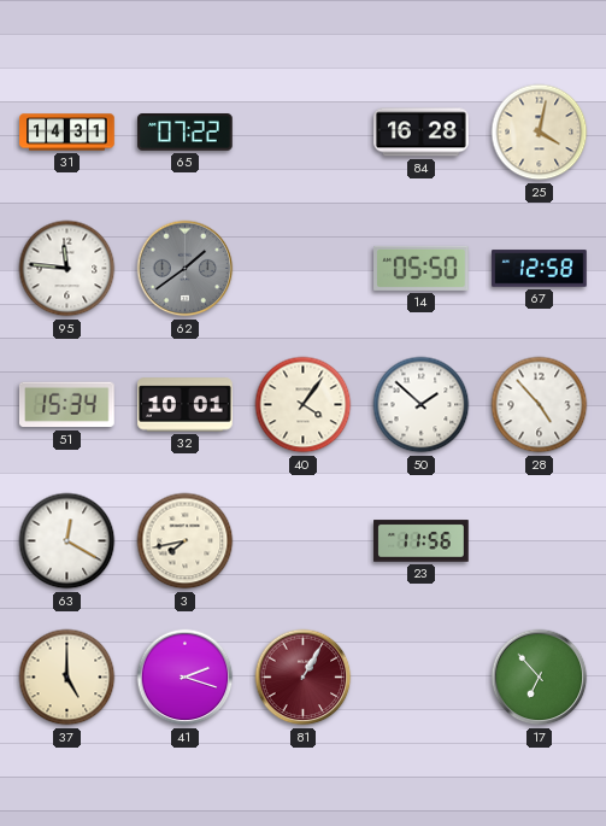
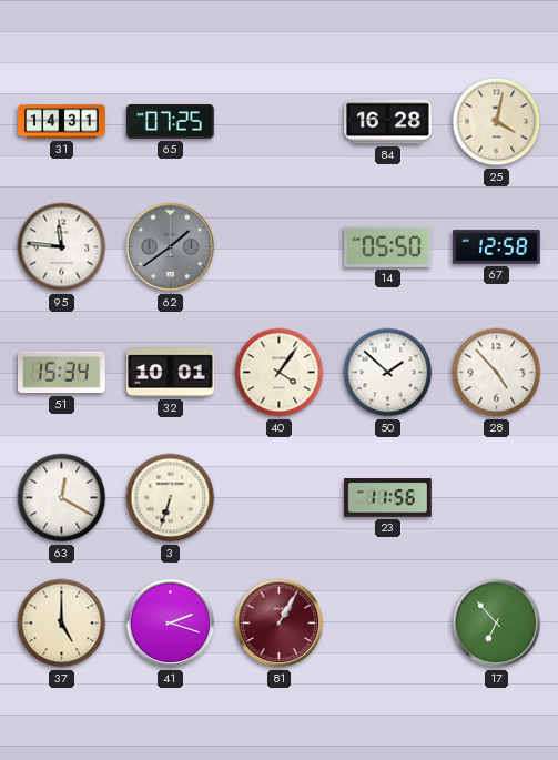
65: 07:22 -> 07:25
3: 7:43 -> 6:33
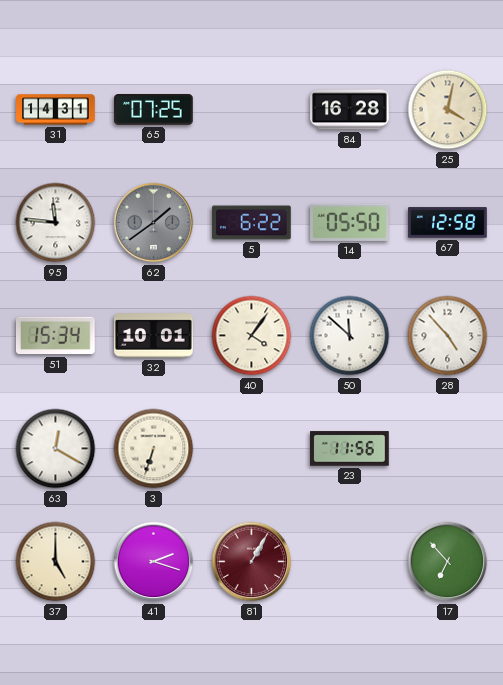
5: none -> 6:22
50: 1:52 -> 11:52
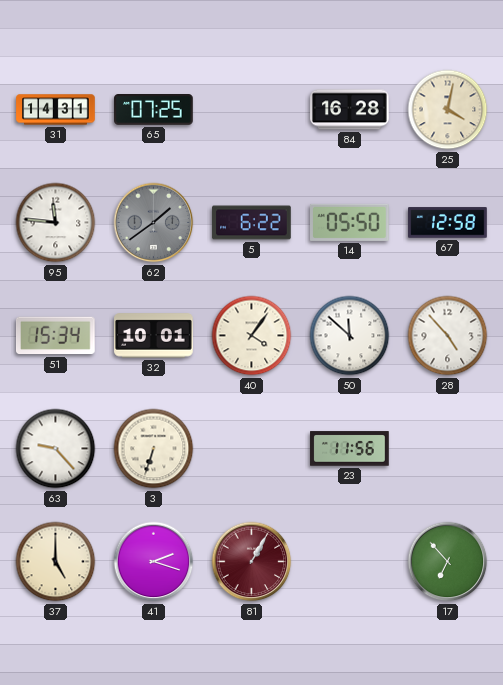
63: 12:20 -> 9:23
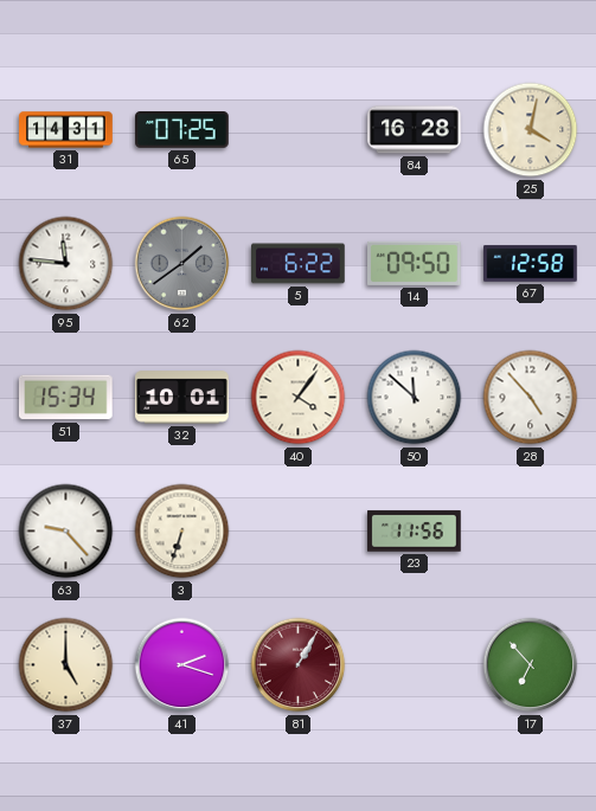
14: 05:50 -> 09:50
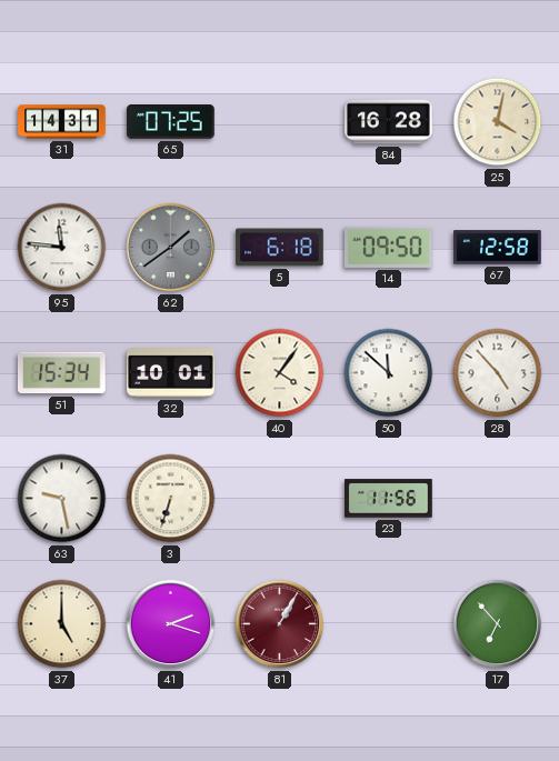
5: 6:22 -> 6:18
63: 9:23 -> 9:28
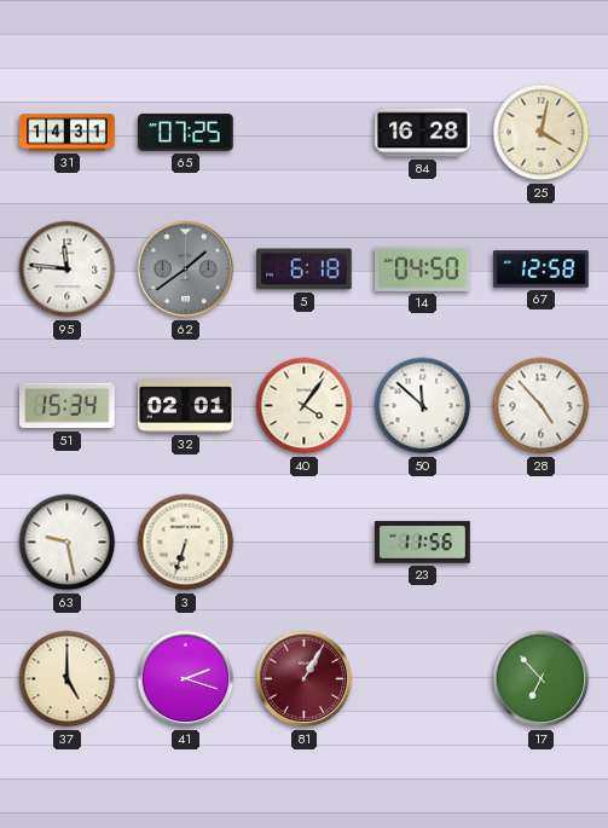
14: 09:50 -> 04:50
32: 10:01 -> 02:01
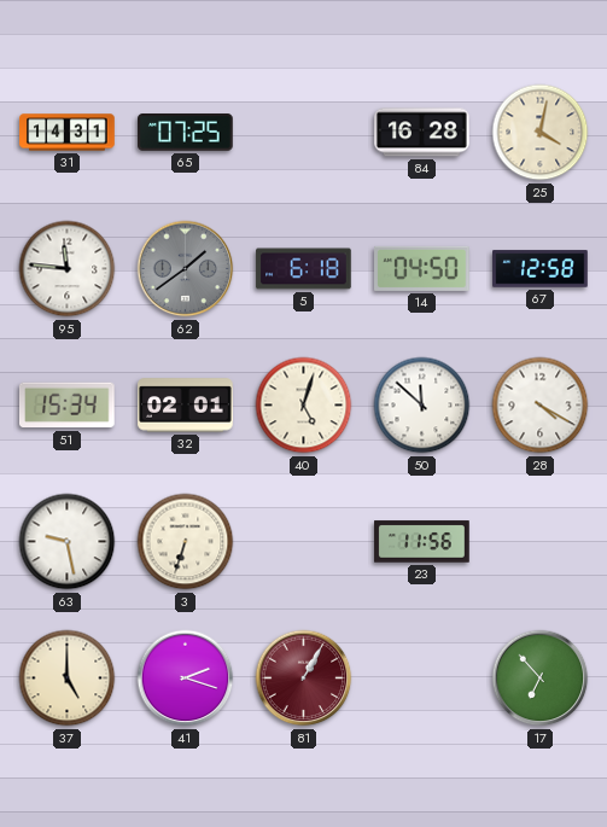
40: 4:06 -> 5:03
28: 4:53 -> 4:20
